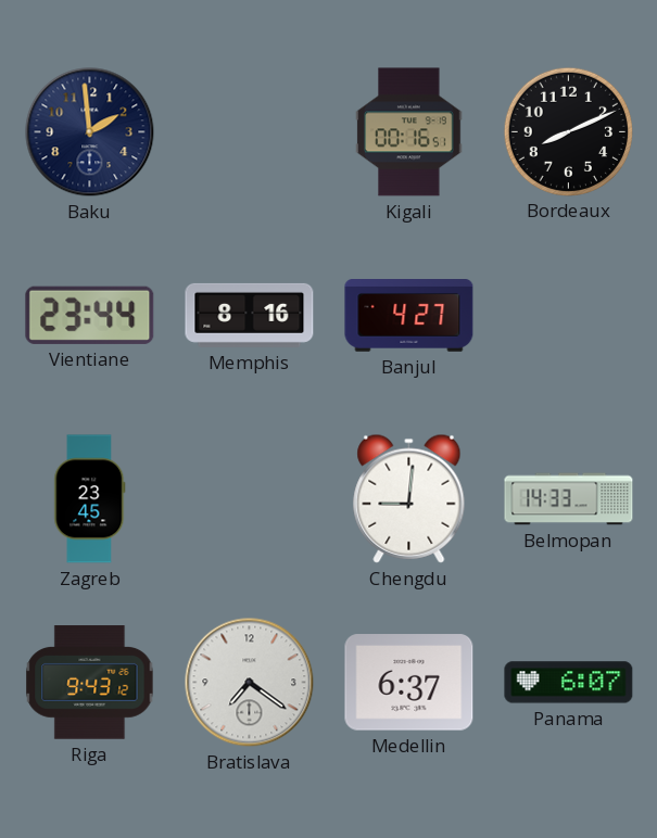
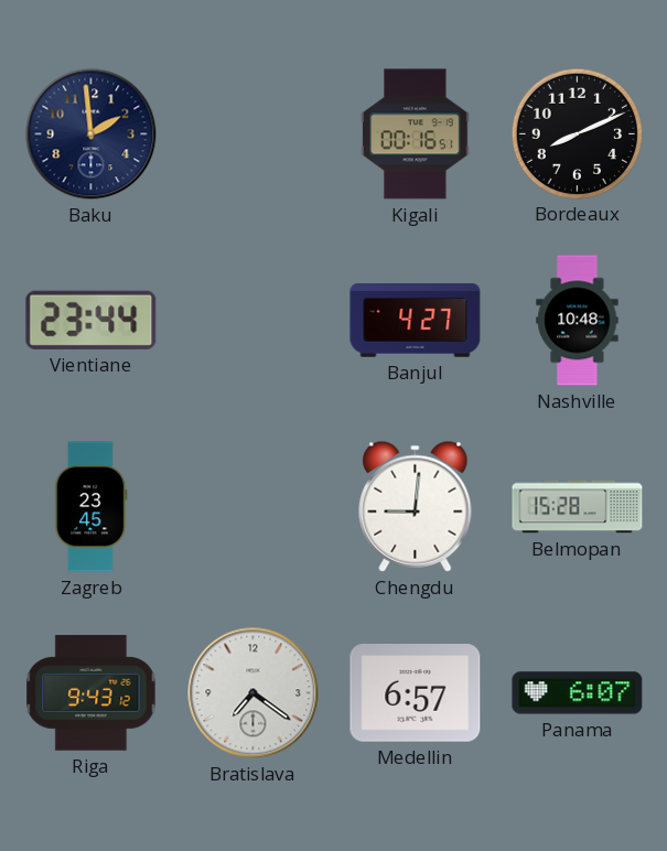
Memphis: 8:16 -> none
Nashville: none -> 10:48
Belmopan: 14:33 -> 15:28
Medellin: 6:37 -> 6:57
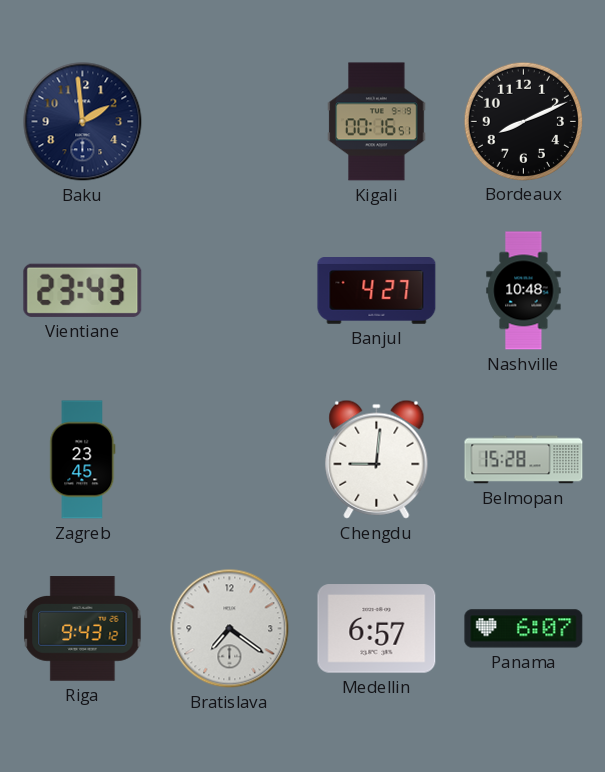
Vientiane: 23:44 -> 23:43
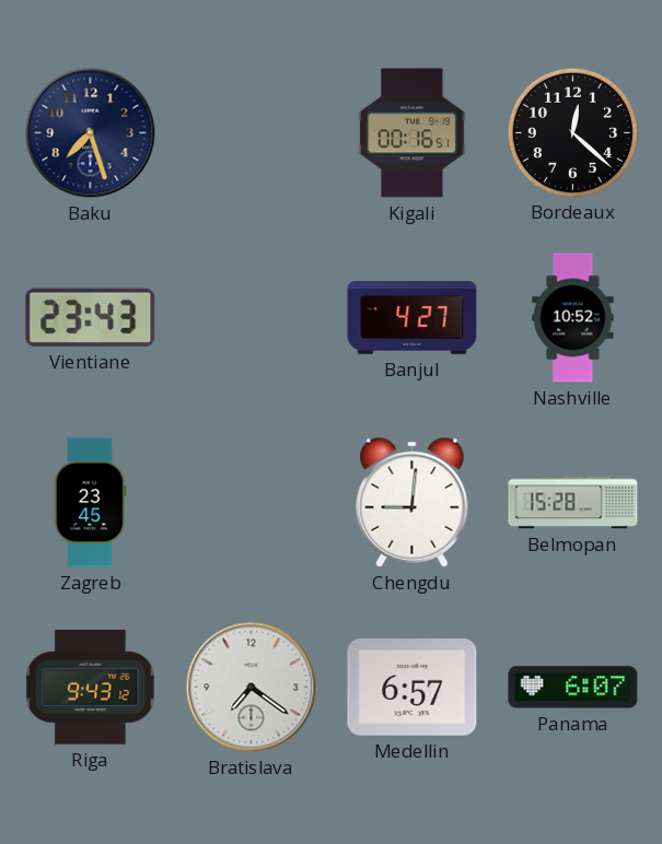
Baku: 1:59 -> 7:27
Bordeaux: 8:11 -> 12:22
Nashville: 10:48 -> 10:52
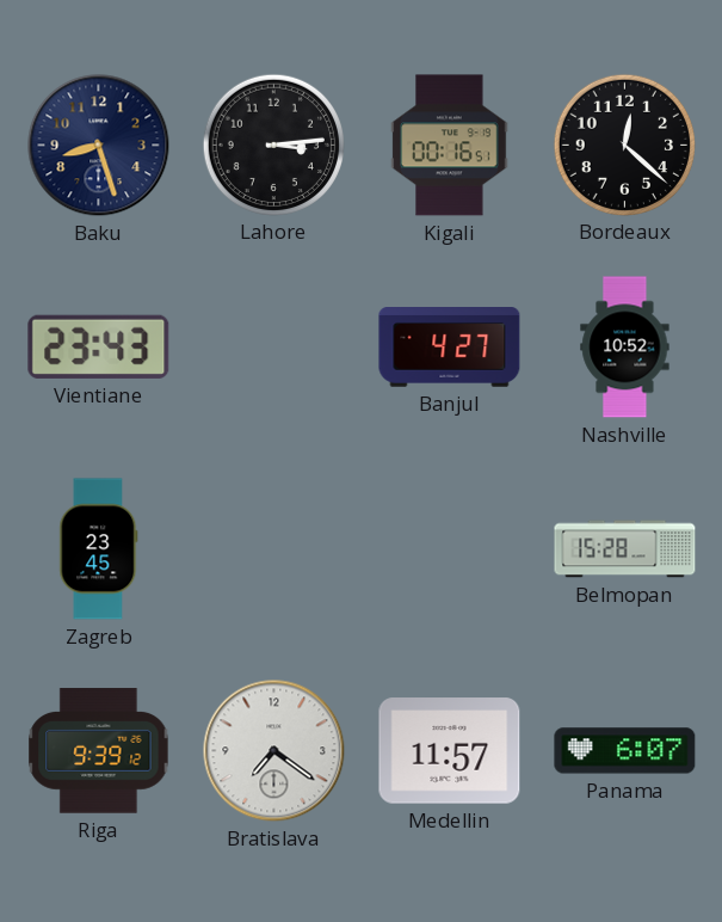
Baku: 7:27 -> 8:27
Lahore: none -> 3:14
Chengdu: 9:01 -> none
Riga: 9:43 -> 9:39
Medellin: 6:57 -> 11:57
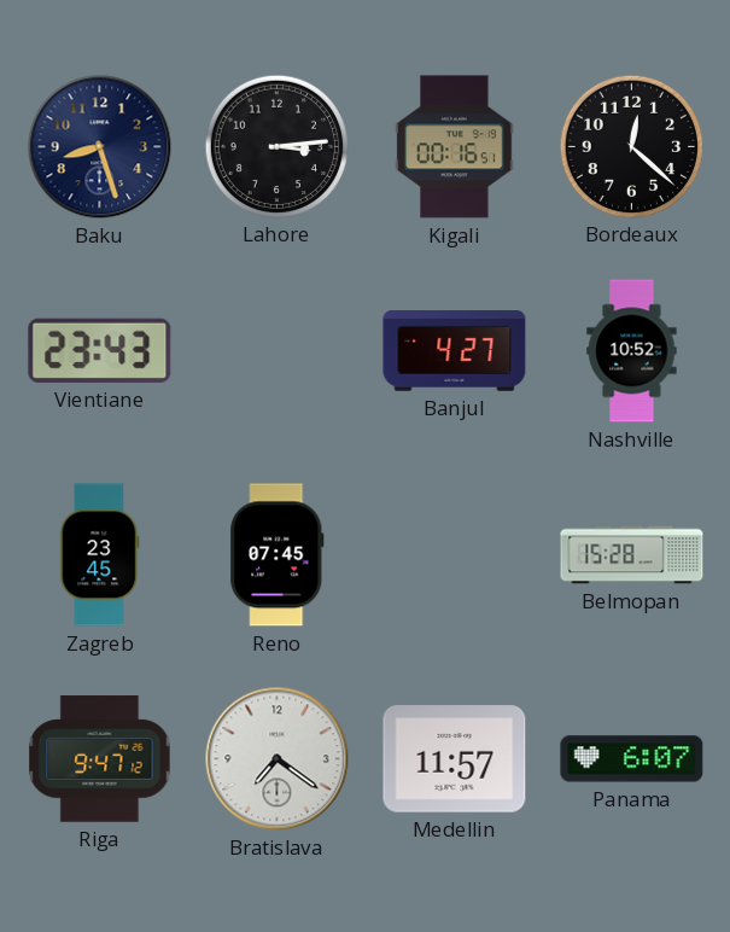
Reno: none -> 07:45
Riga: 9:39 -> 9:47
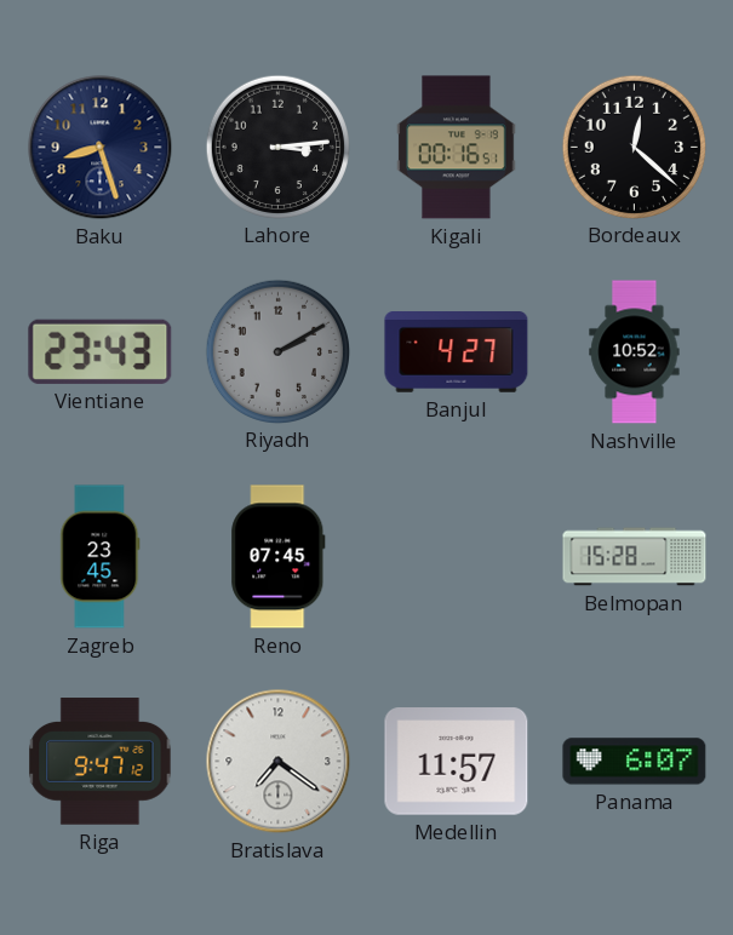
Riyadh: none -> 2:10
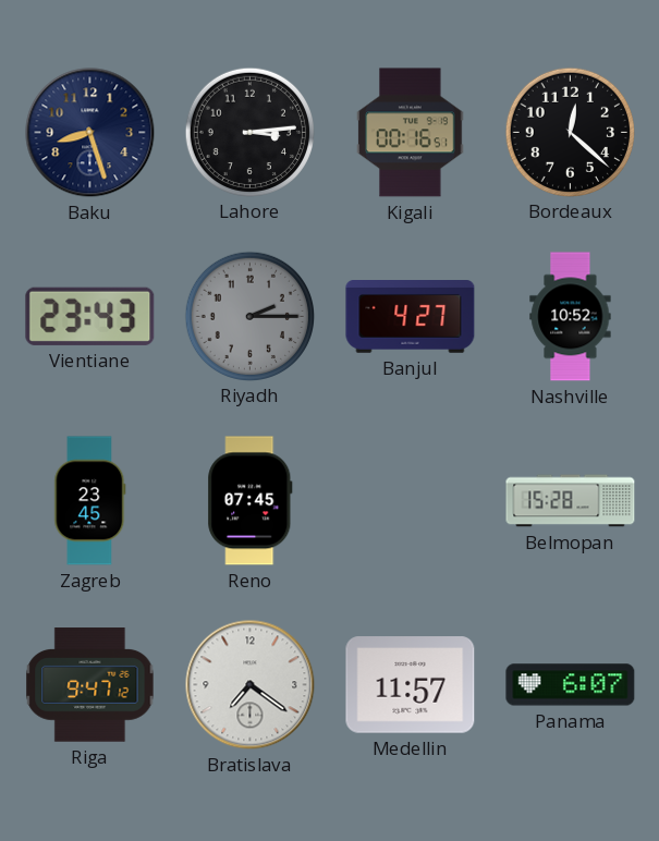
Riyadh: 2:10 -> 2:15
